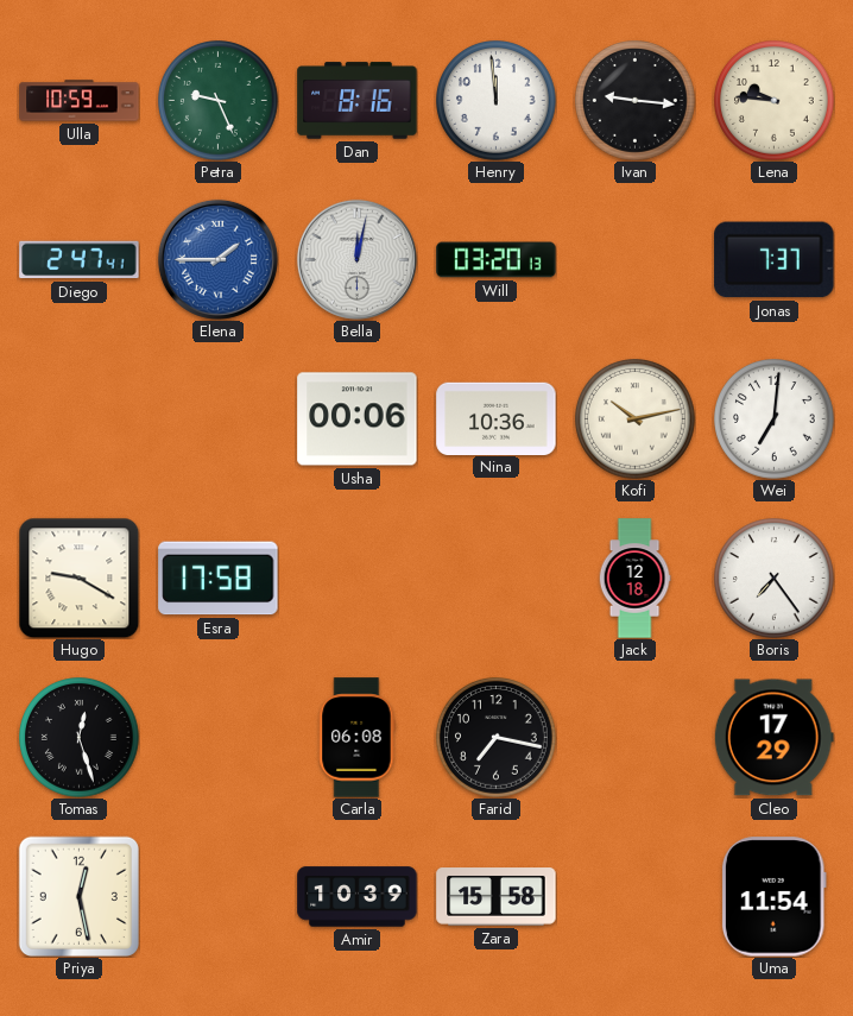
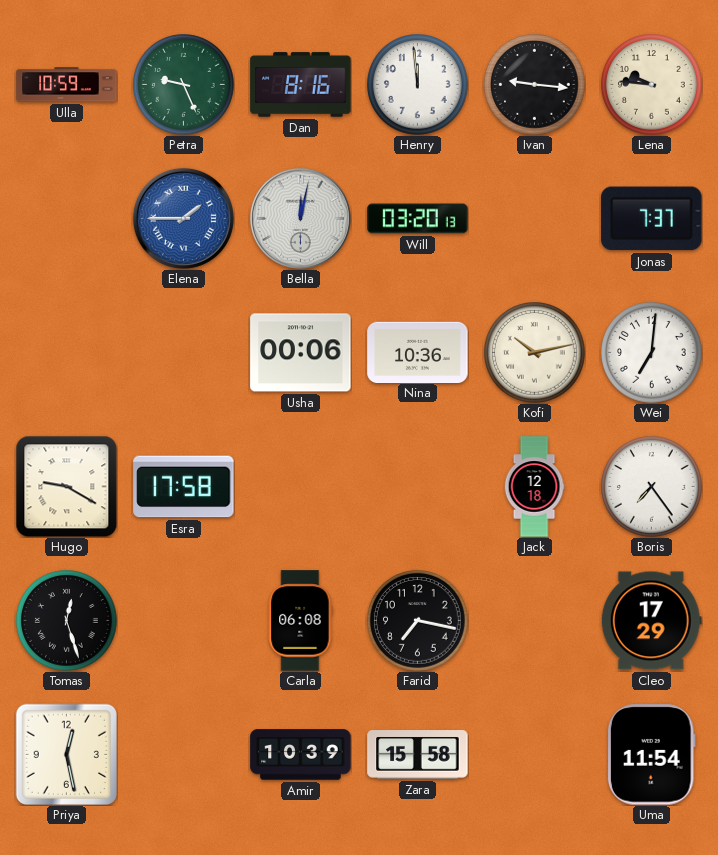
Diego: 2:47 -> none
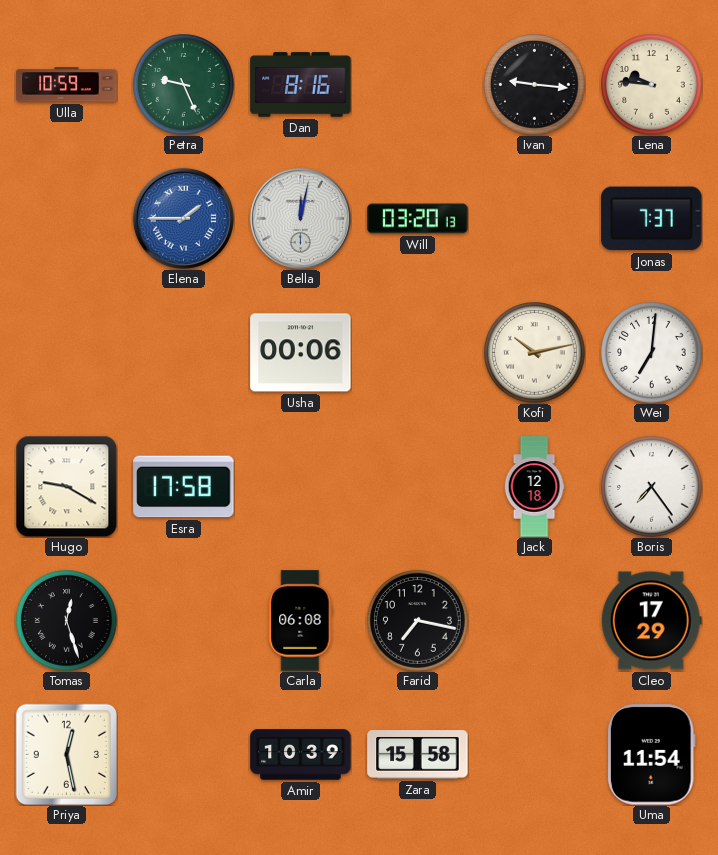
Henry: 11:59 -> none
Nina: 10:36 -> none
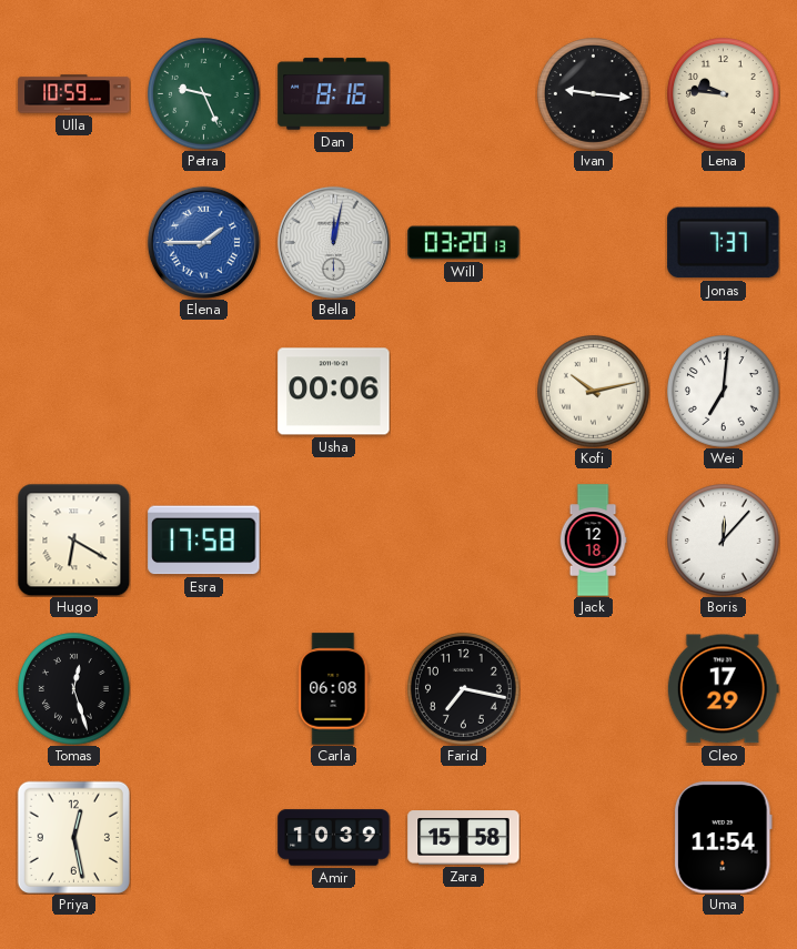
Hugo: 9:20 -> 6:20
Boris: 7:24 -> 12:07
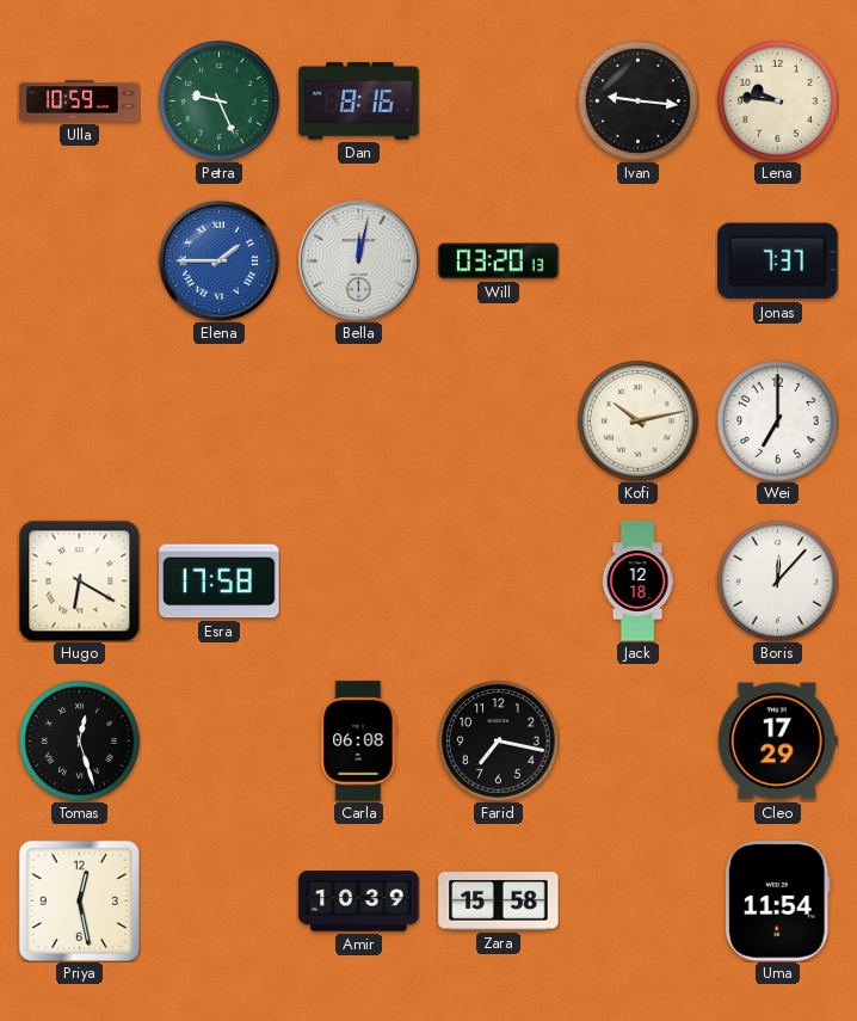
Usha: 00:06 -> none
Wei: 7:01 -> 7:00
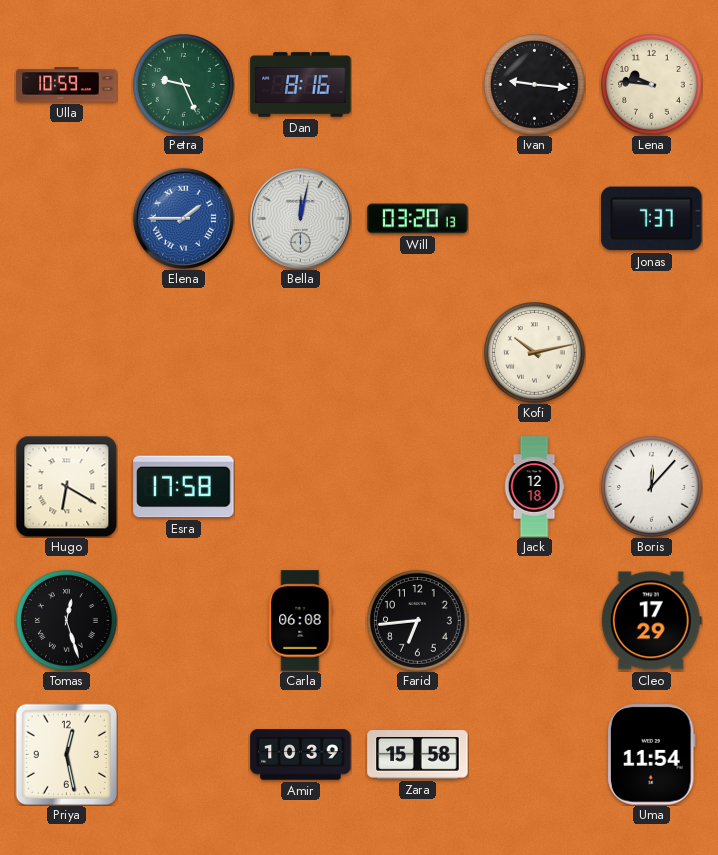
Wei: 7:00 -> none
Farid: 7:17 -> 6:44
